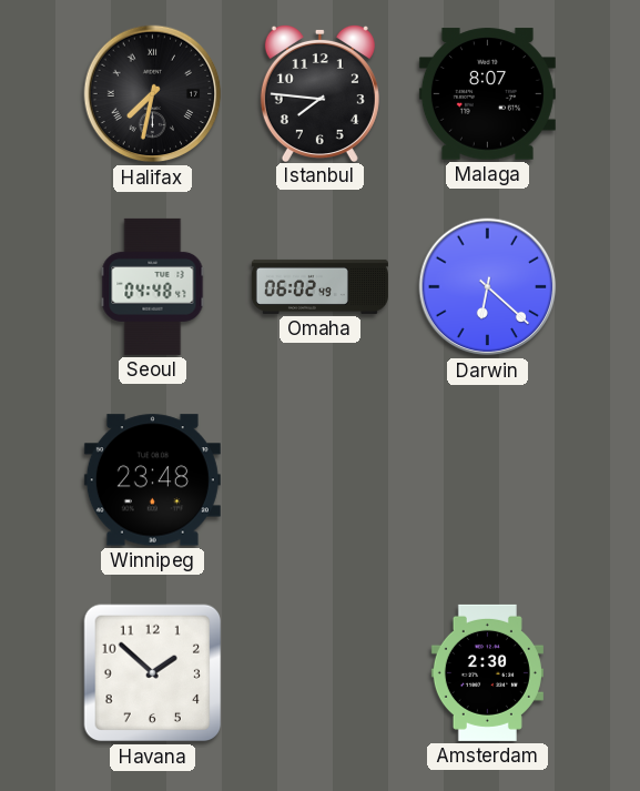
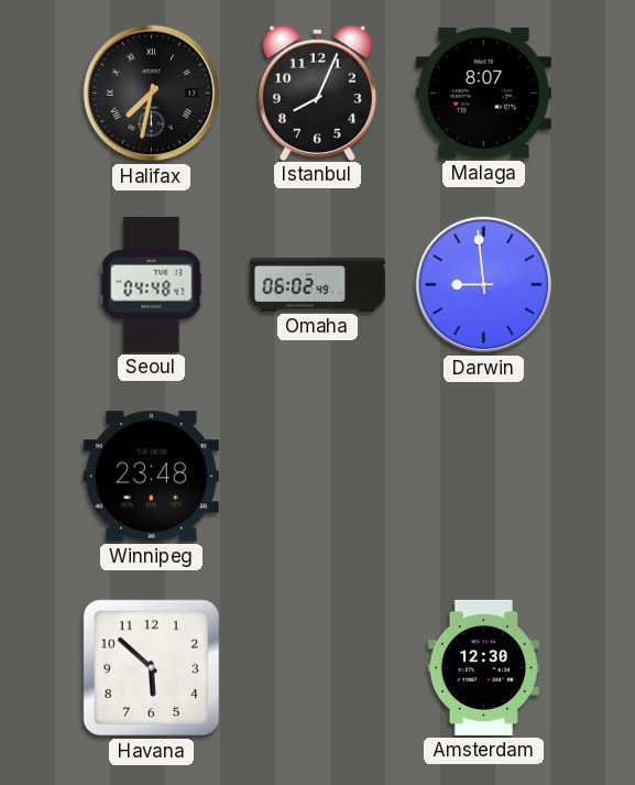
Istanbul: 7:46 -> 8:04
Darwin: 6:22 -> 8:59
Havana: 1:52 -> 5:52
Amsterdam: 2:30 -> 12:30
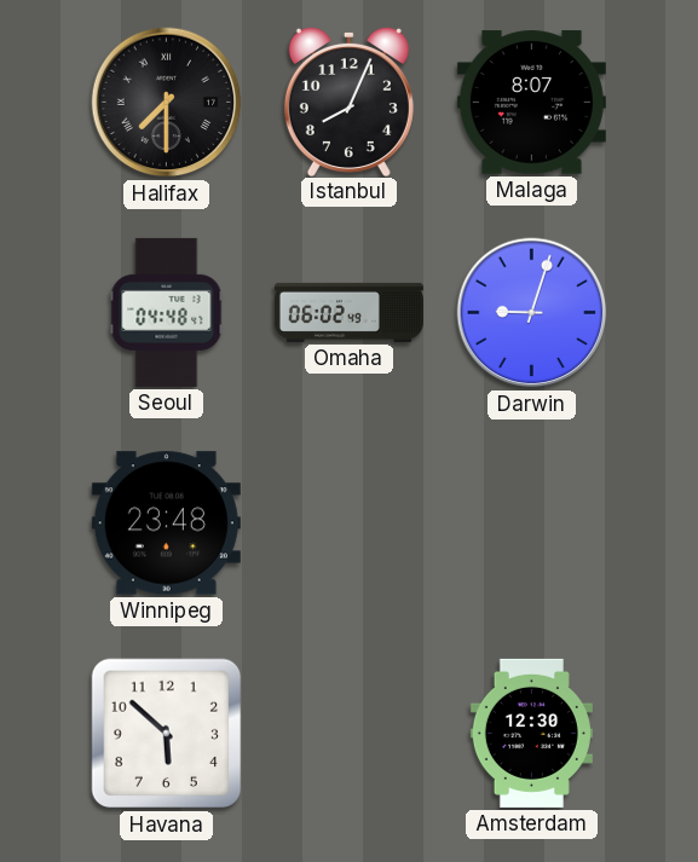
Halifax: 7:32 -> 7:30
Darwin: 8:59 -> 9:03
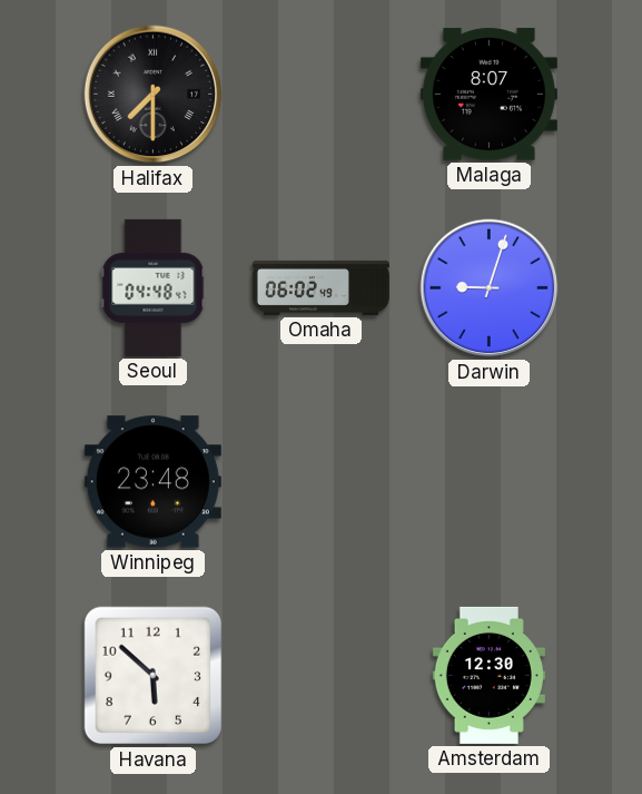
Istanbul: 8:04 -> none
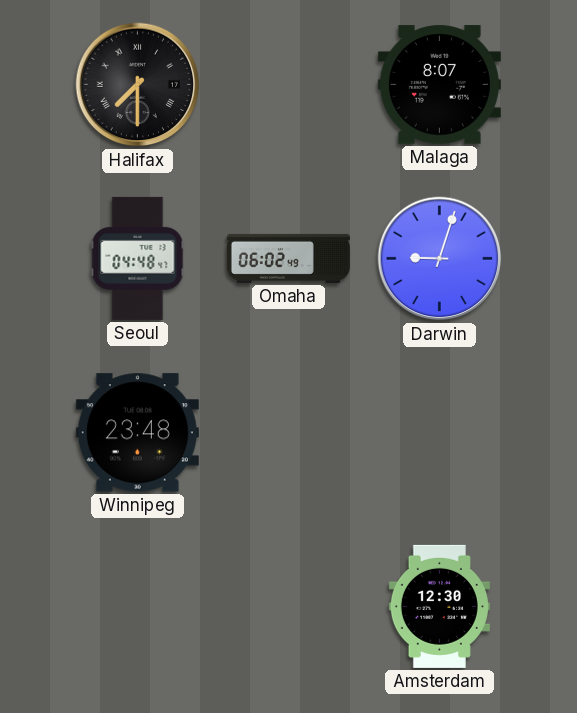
Havana: 5:52 -> none
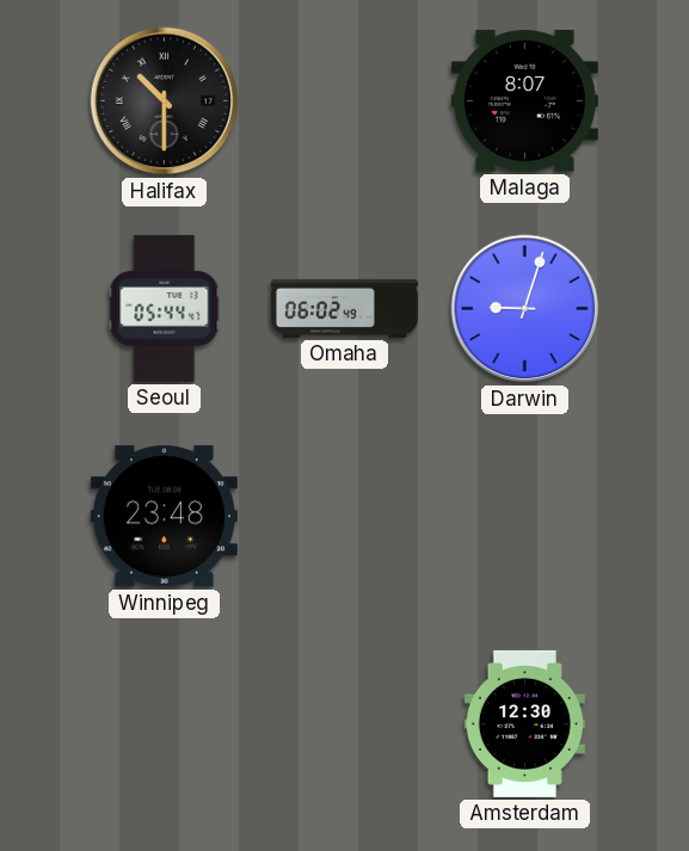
Halifax: 7:30 -> 10:30
Seoul: 04:48 -> 05:44
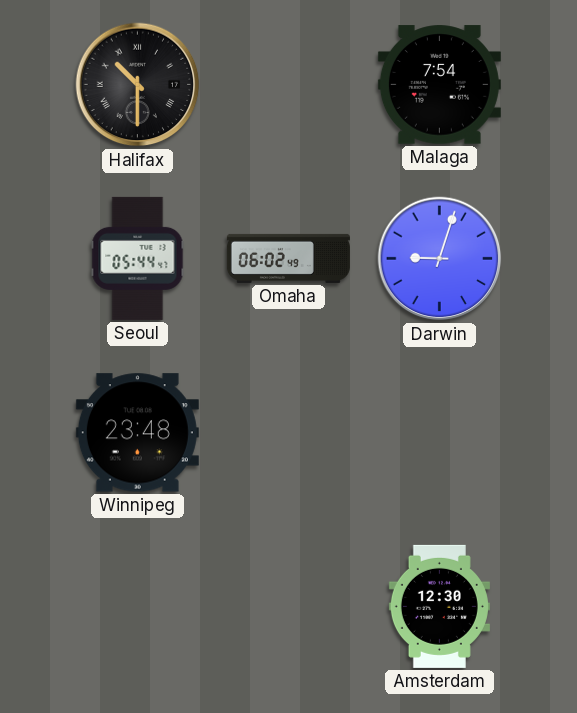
Malaga: 8:07 -> 7:54
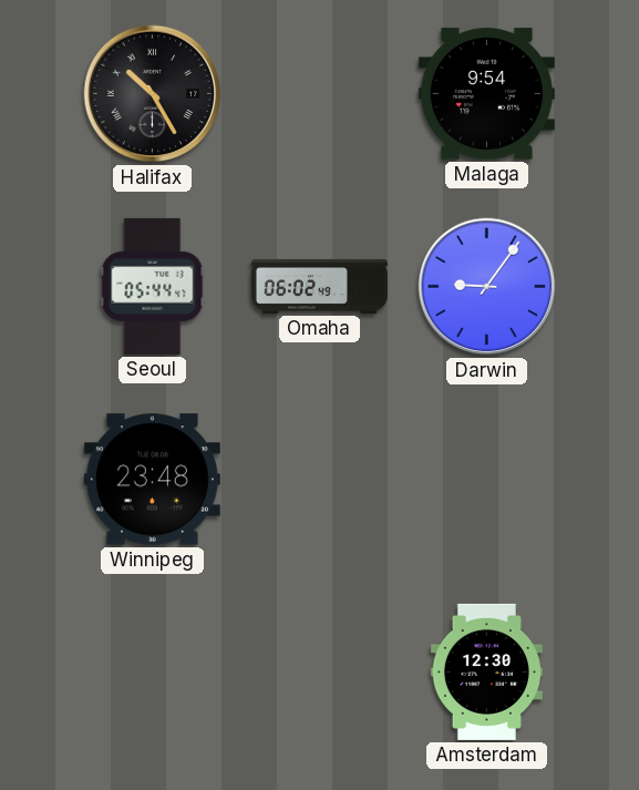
Halifax: 10:30 -> 10:25
Malaga: 7:54 -> 9:54
Darwin: 9:03 -> 9:06
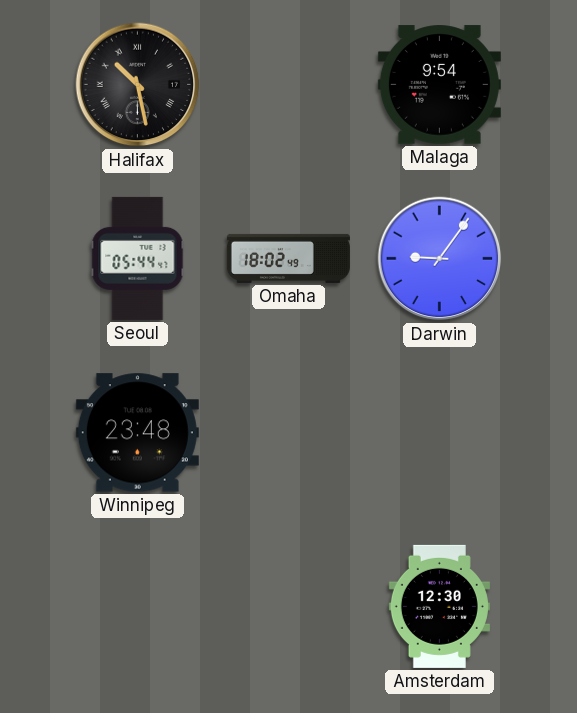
Halifax: 10:25 -> 10:28
Omaha: 06:02 -> 18:02
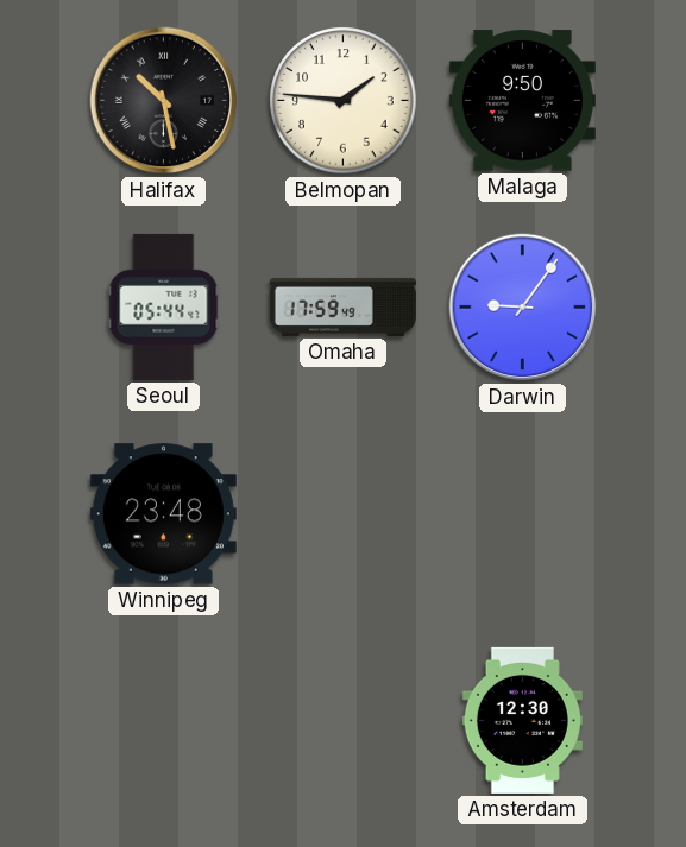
Belmopan: none -> 1:46
Malaga: 9:54 -> 9:50
Omaha: 18:02 -> 17:59
